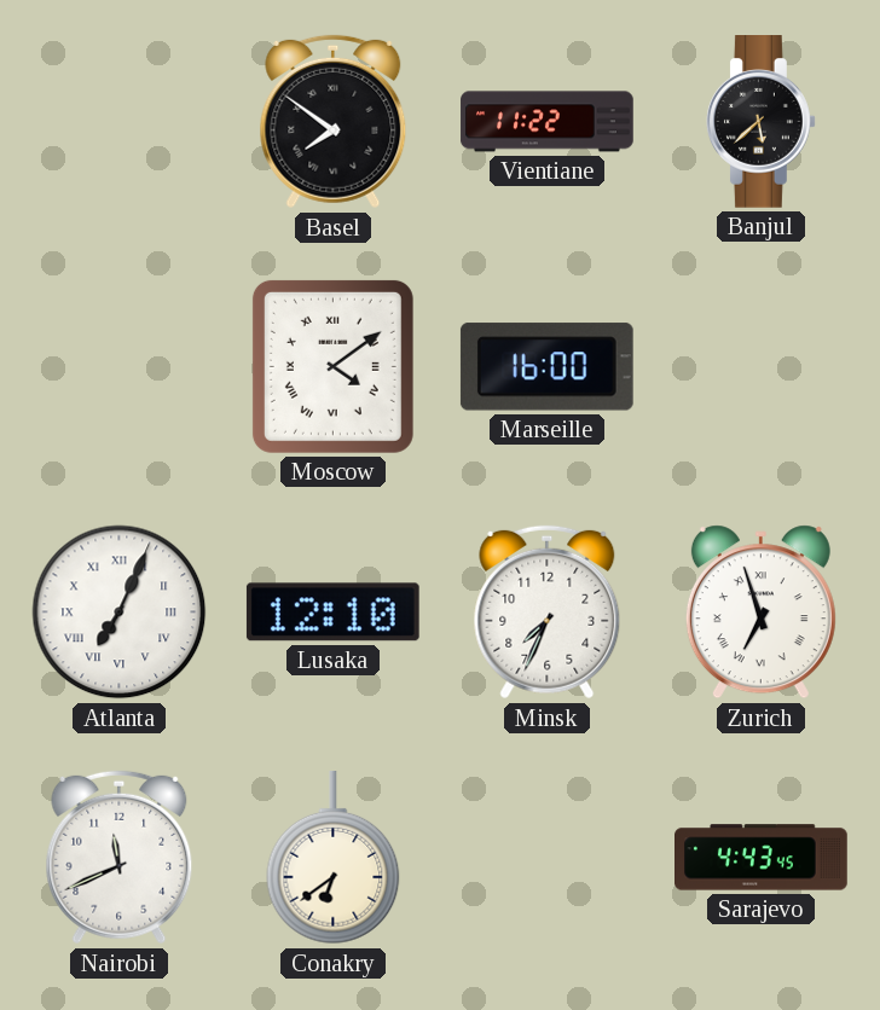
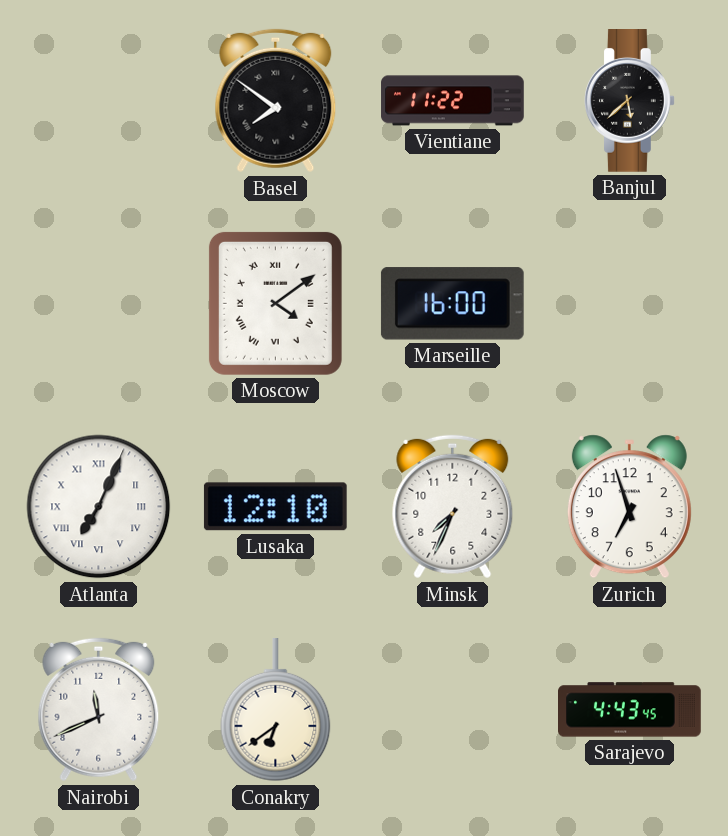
Zurich numerals: Roman -> Arabic
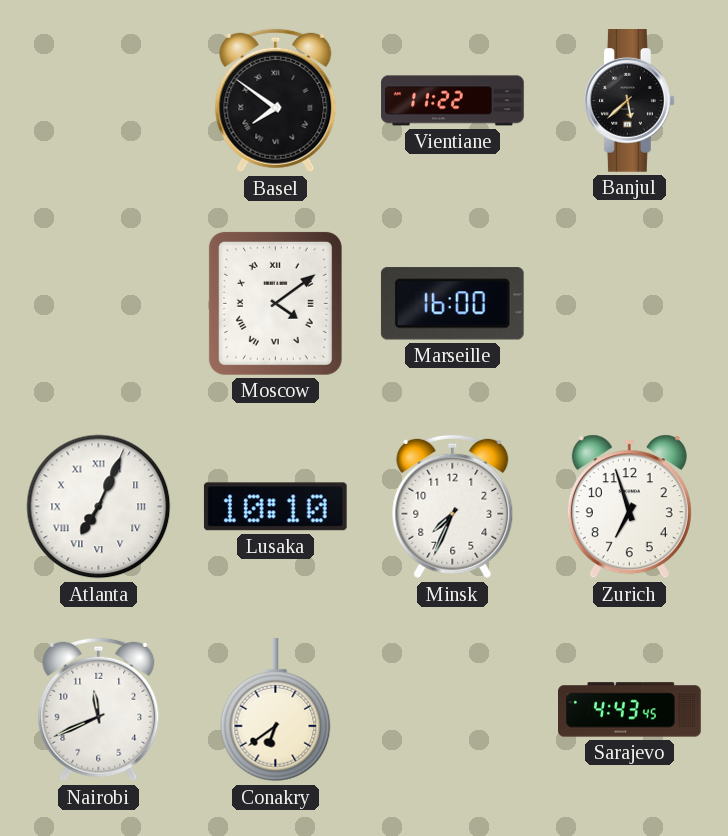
Lusaka: 12:10 -> 10:10
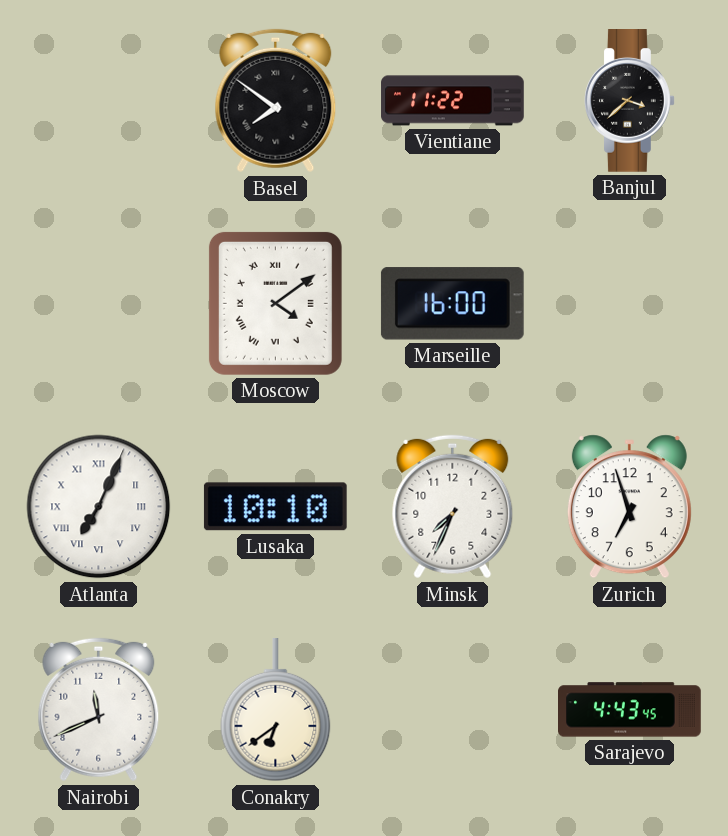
Banjul: 5:38 -> 3:38
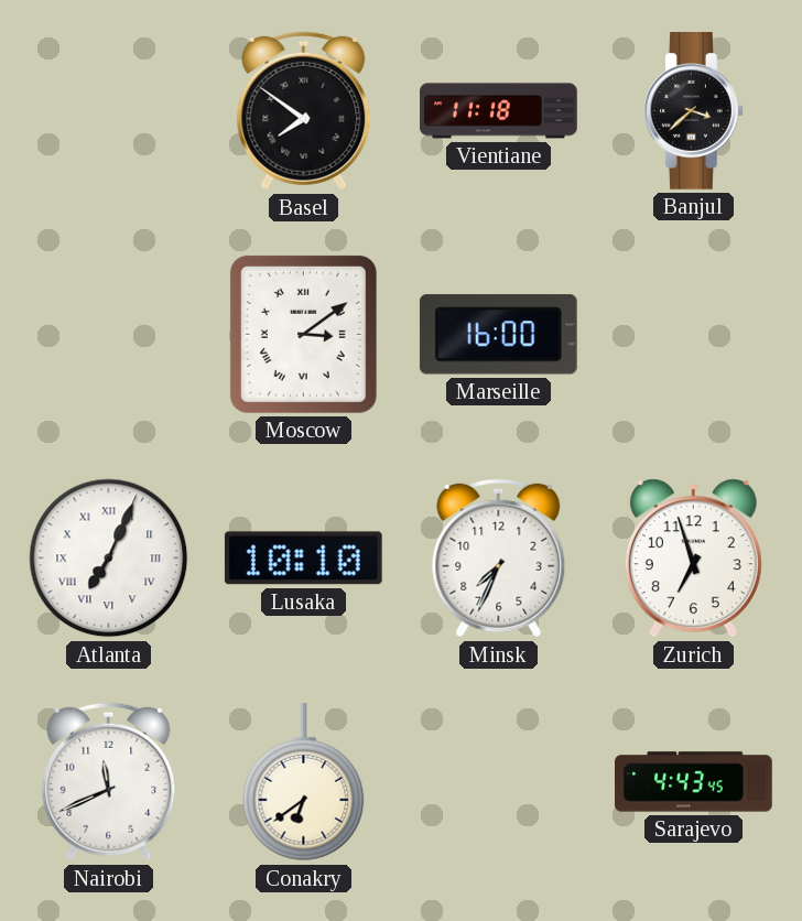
Vientiane: 11:22 -> 11:18
Moscow: 4:09 -> 3:09
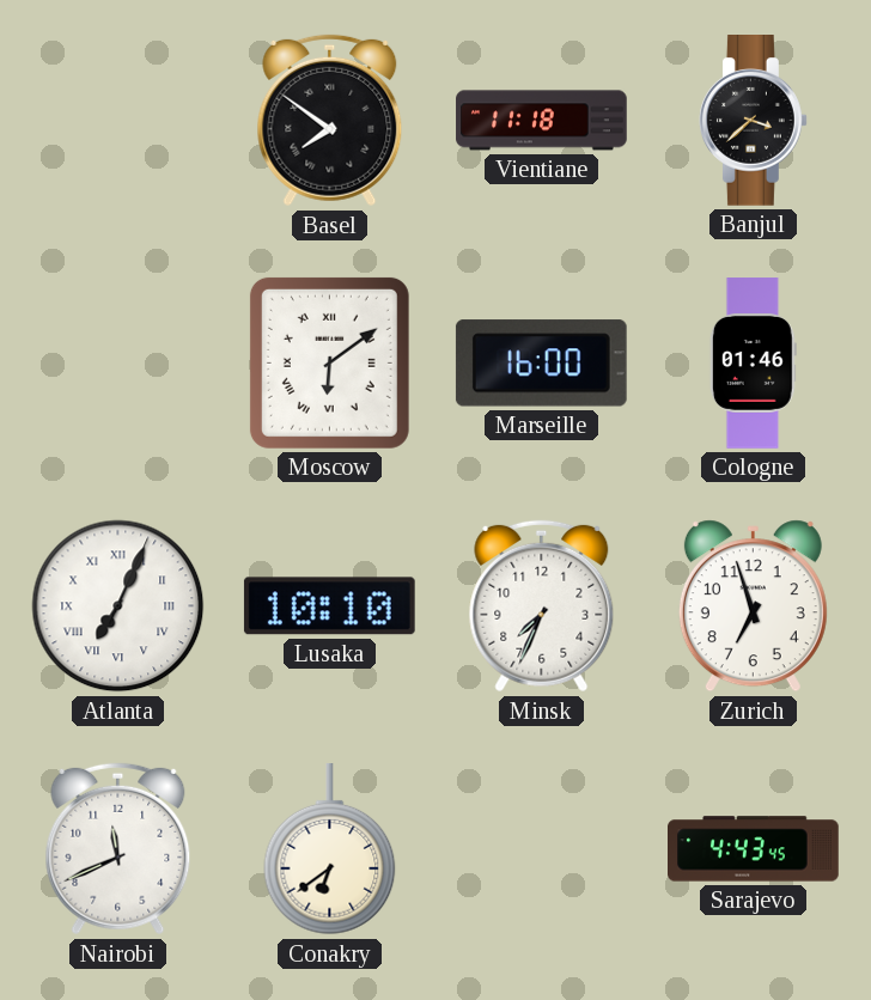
Moscow: 3:09 -> 6:09
Cologne: none -> 01:46
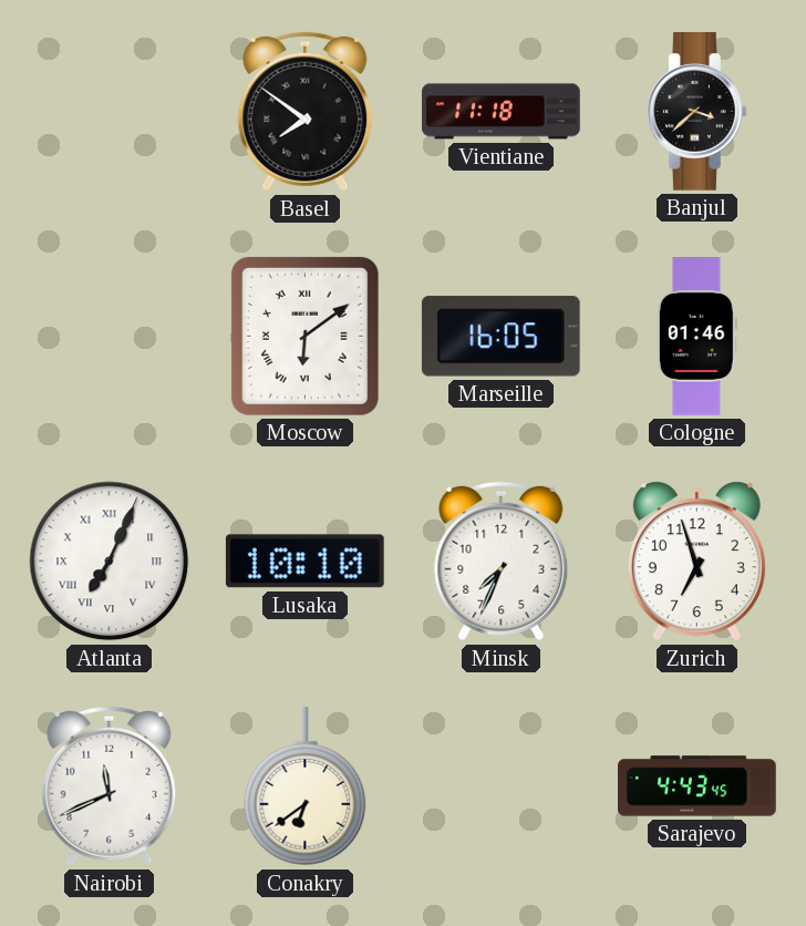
Marseille: 16:00 -> 16:05
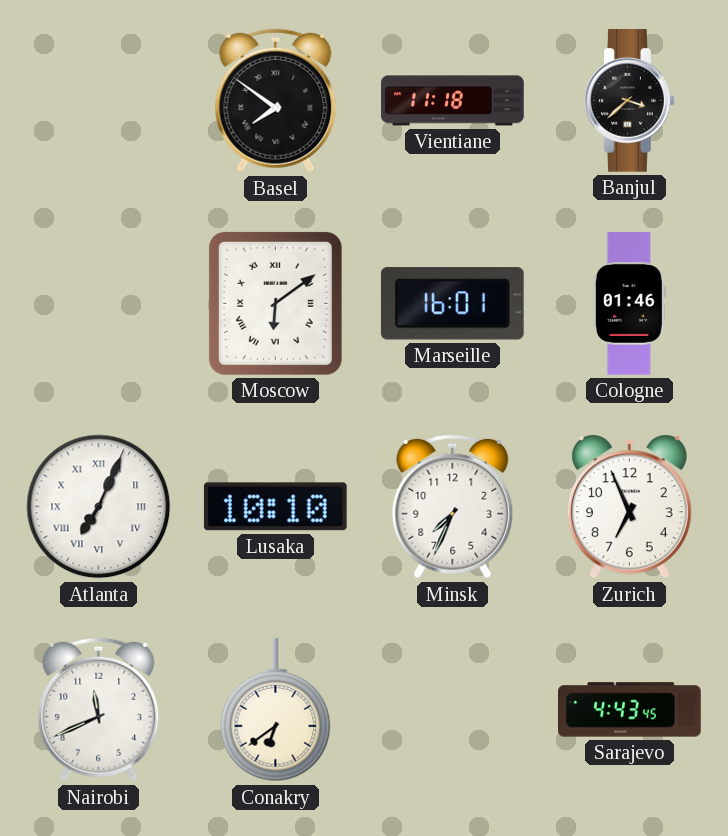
Marseille: 16:05 -> 16:01
Zurich: 6:57 -> 6:56
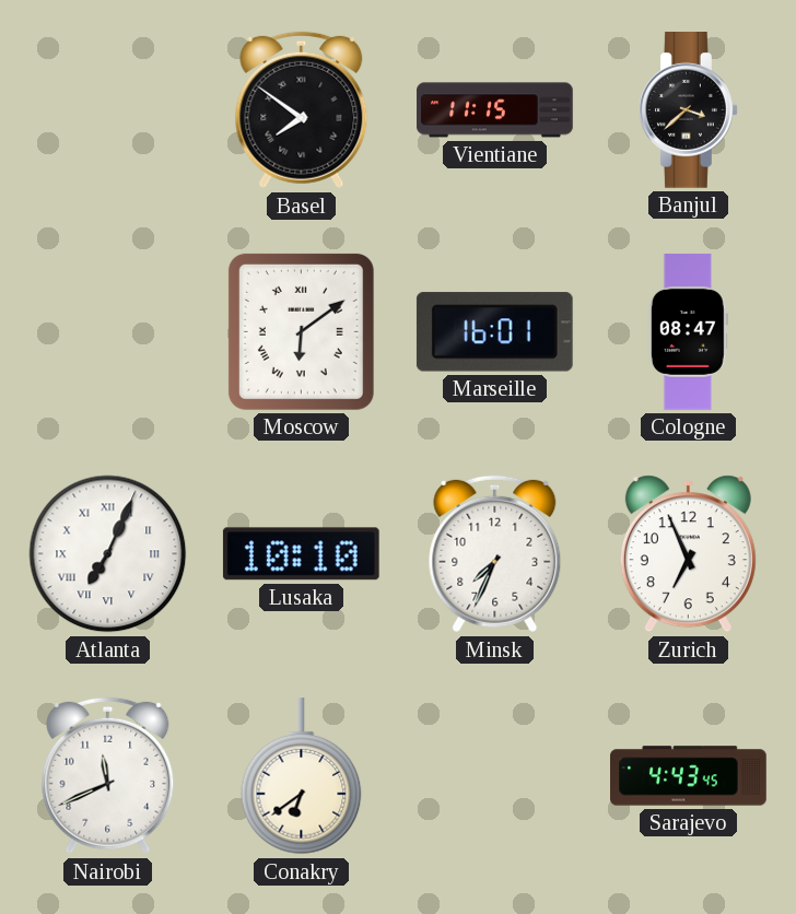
Vientiane: 11:18 -> 11:15
Cologne: 01:46 -> 08:47
